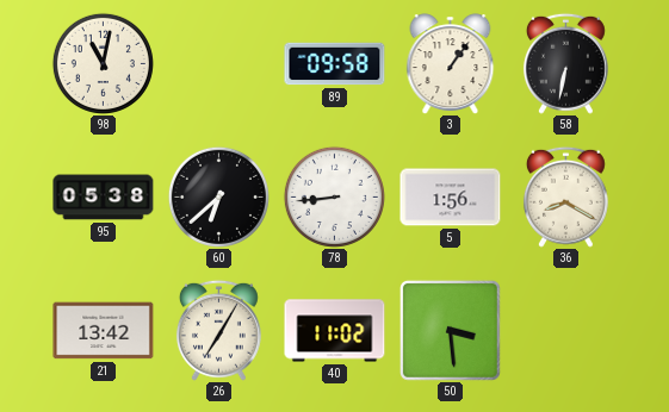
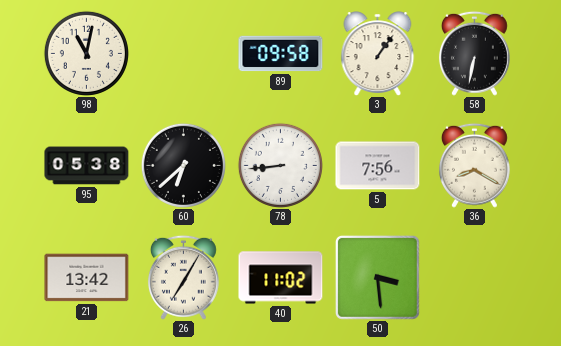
5: 1:56 -> 7:56
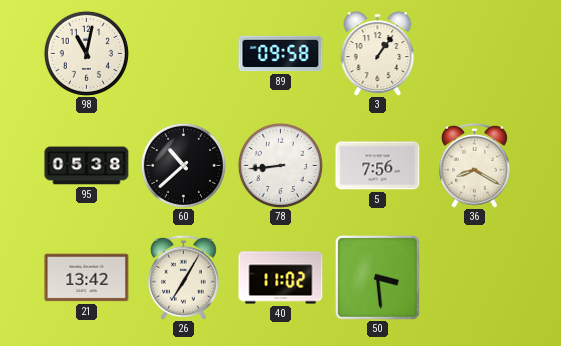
58: 6:32 -> none
60: 6:38 -> 10:38
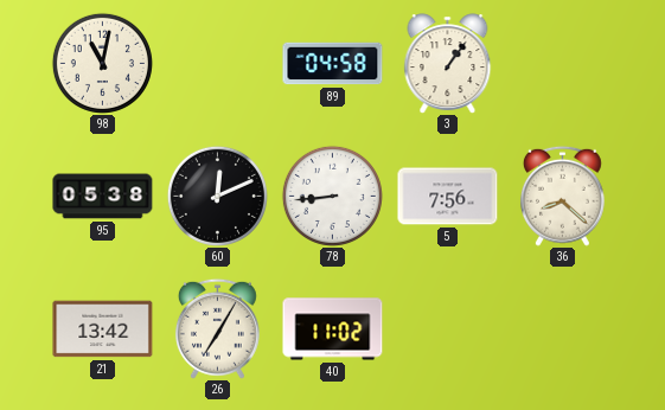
89: 09:58 -> 04:58
60: 10:38 -> 12:11
36: 8:20 -> 8:22
50: 3:29 -> none
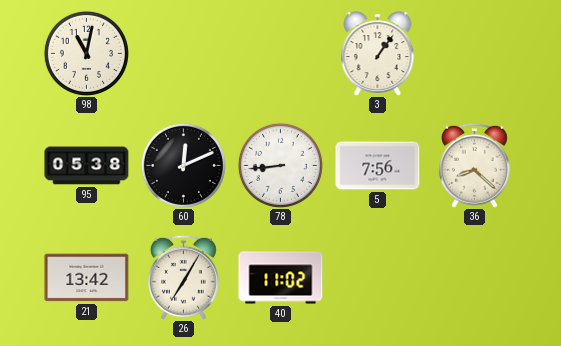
89: 04:58 -> none
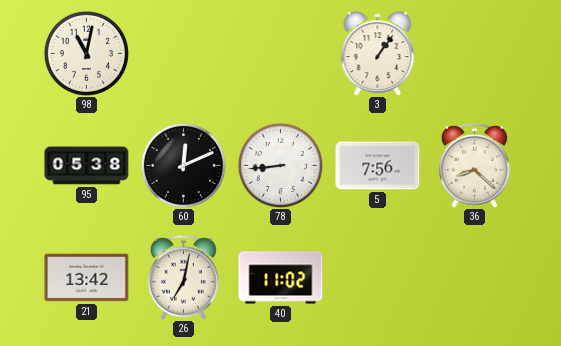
26: 7:05 -> 7:02
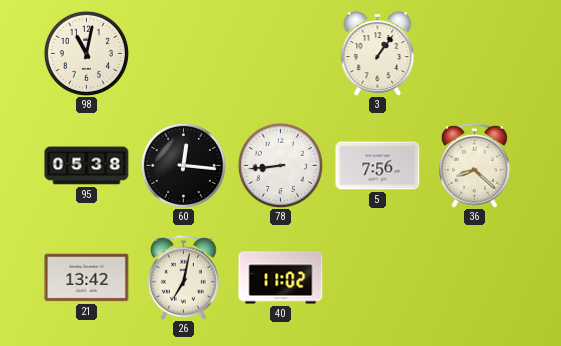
60: 12:11 -> 12:16
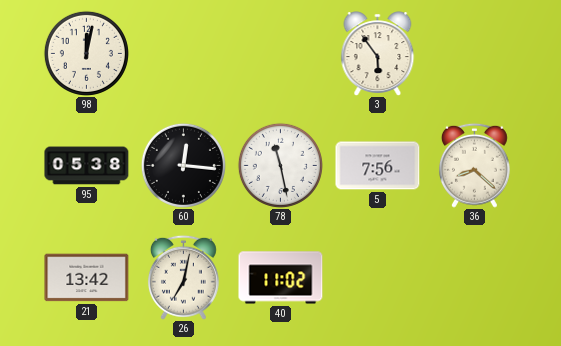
98: 11:02 -> 12:02
3: 1:06 -> 5:54
78: 8:44 -> 11:28
